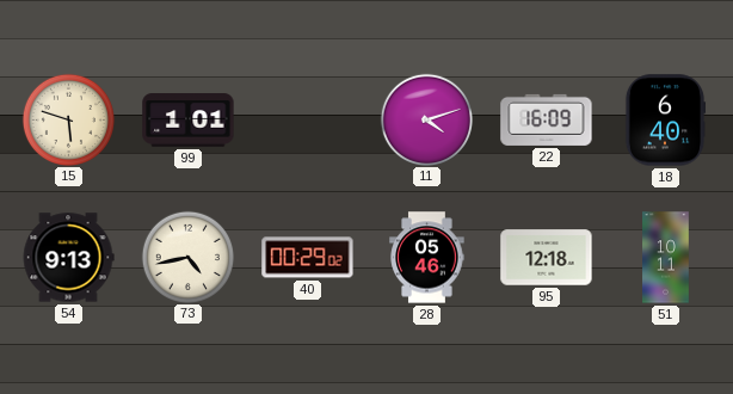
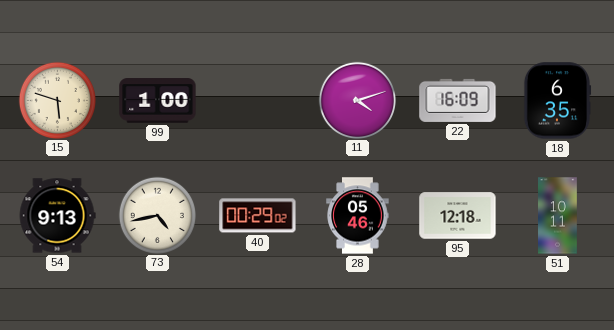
99: 1:01 -> 1:00
18: 6:40 -> 6:35
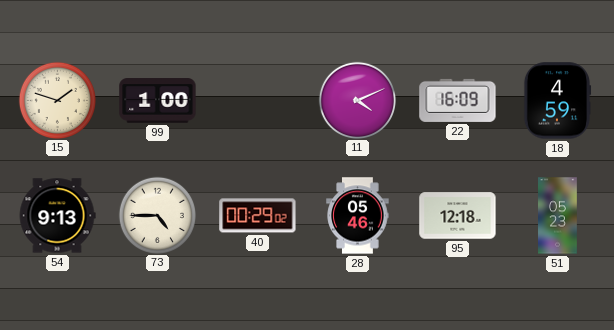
15: 5:48 -> 1:48
11: 4:12 -> 4:11
18: 6:35 -> 4:59
73: 4:43 -> 4:45
51: 10:11 -> 05:23
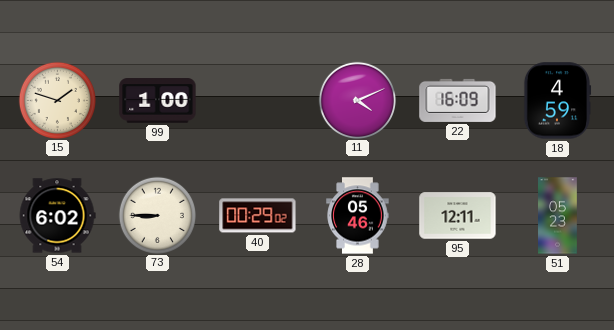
54: 9:13 -> 6:02
73: 4:45 -> 8:45
95: 12:18 -> 12:11
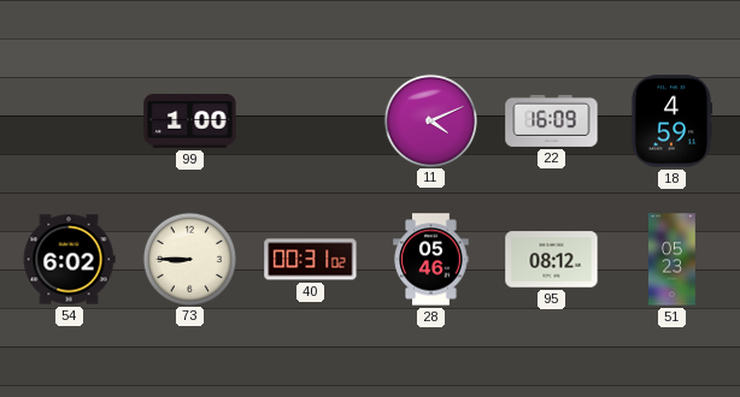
15: 1:48 -> none
40: 00:29 -> 00:31
95: 12:11 -> 08:12
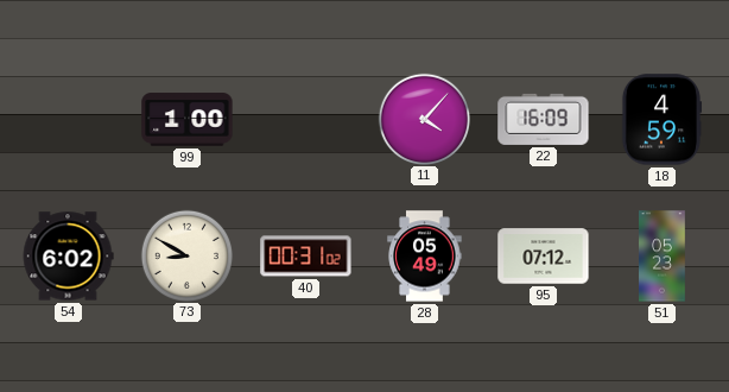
11: 4:11 -> 4:07
73: 8:45 -> 8:50
28: 05:46 -> 05:49
95: 08:12 -> 07:12
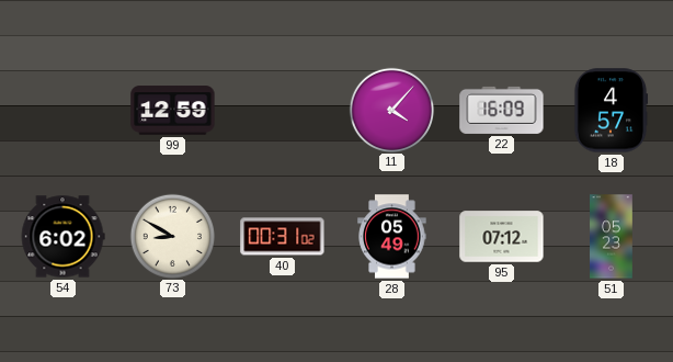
99: 1:00 -> 12:59
18: 4:59 -> 4:57
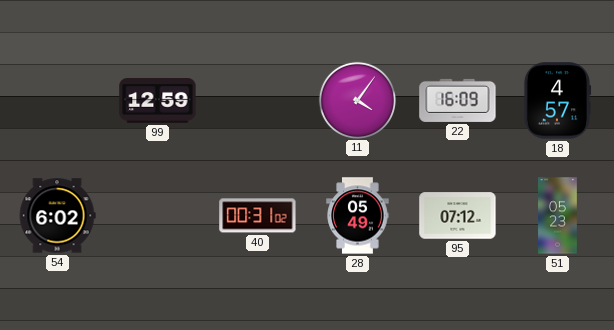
11: 4:07 -> 4:06
73: 8:50 -> none
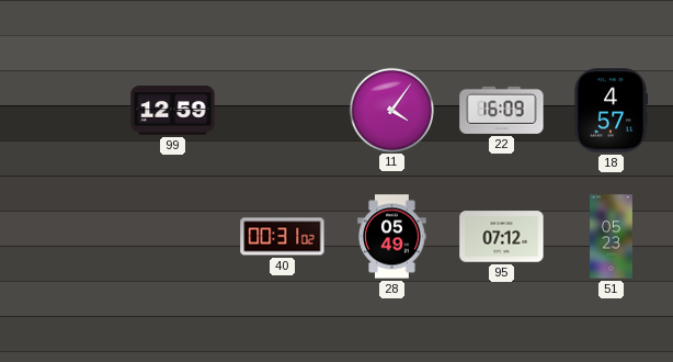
54: 6:02 -> none
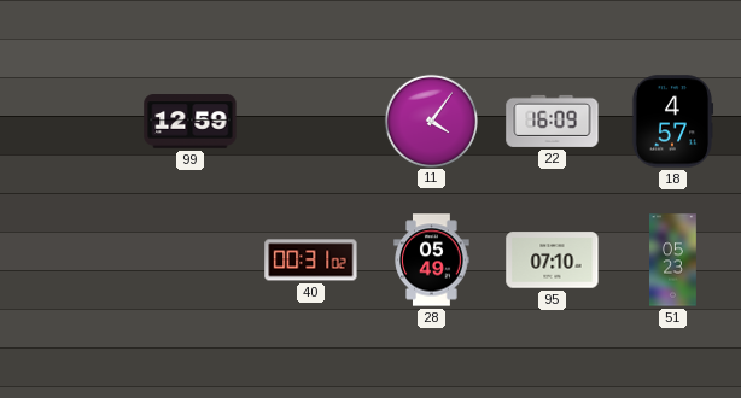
95: 07:12 -> 07:10
